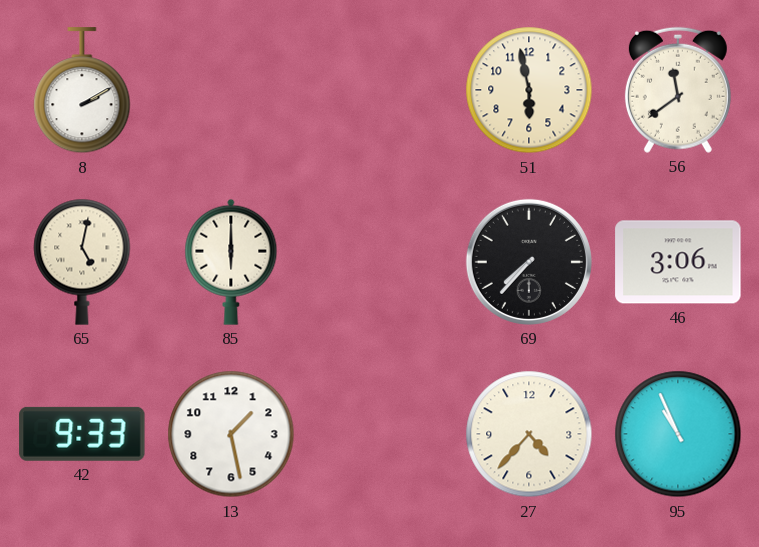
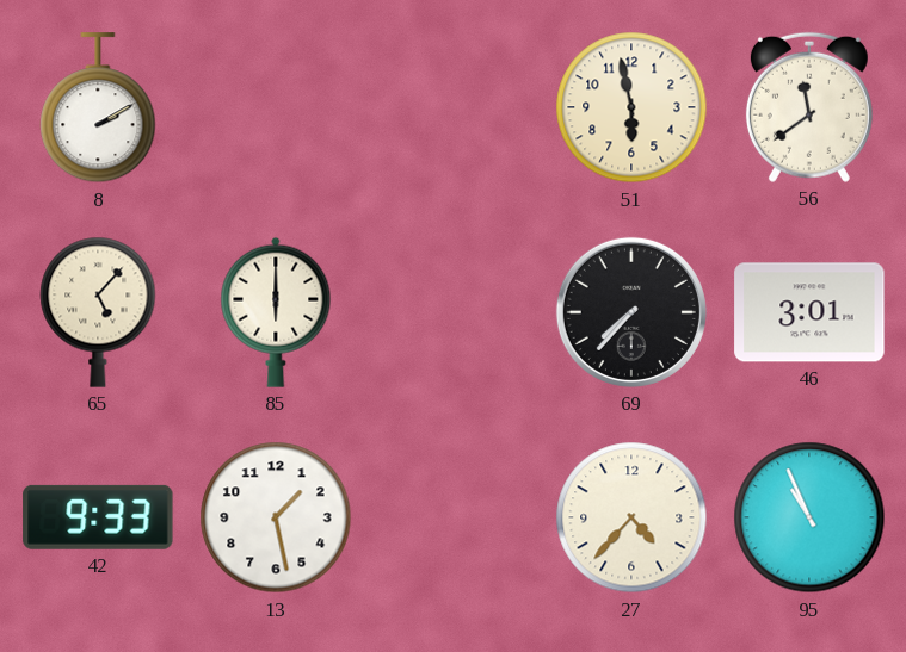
65: 5:02 -> 5:07
46: 3:06 -> 3:01
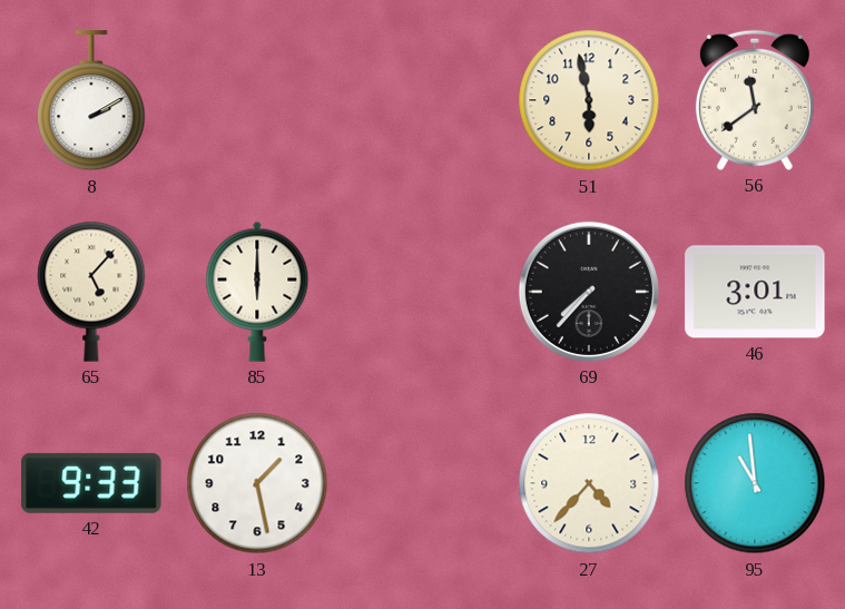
95: 10:56 -> 10:59
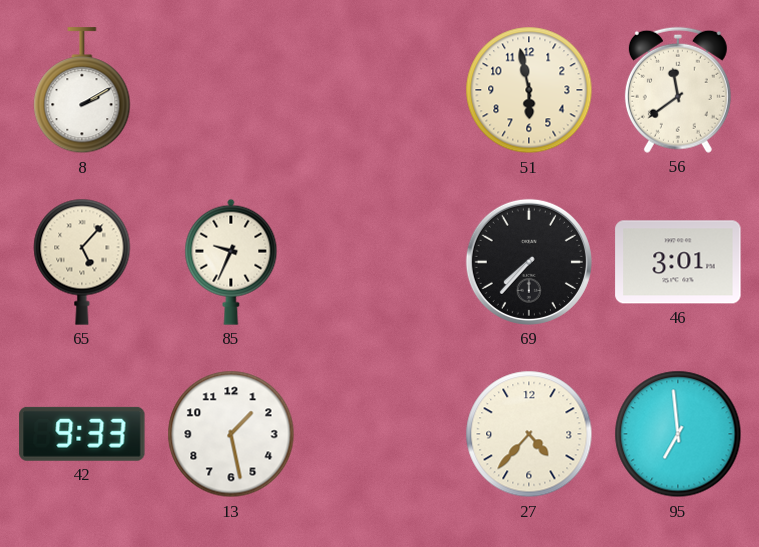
85: 6:00 -> 9:34
95: 10:59 -> 6:59
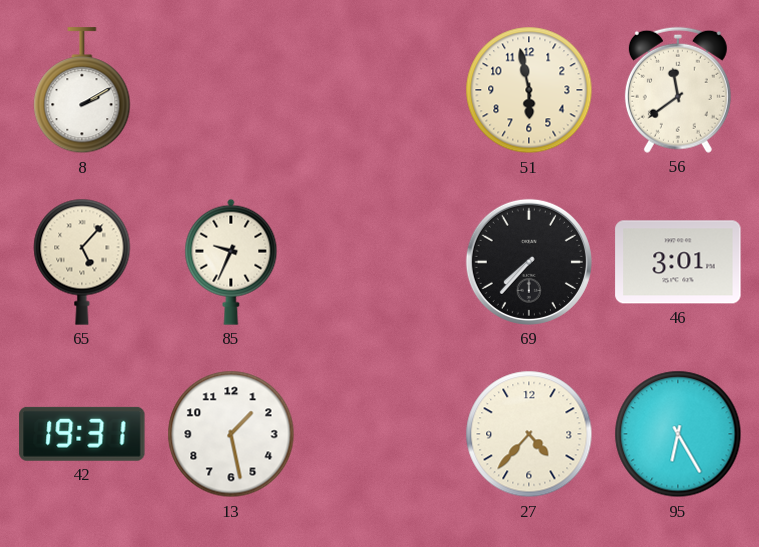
42: 9:33 -> 19:31
95: 6:59 -> 6:25
